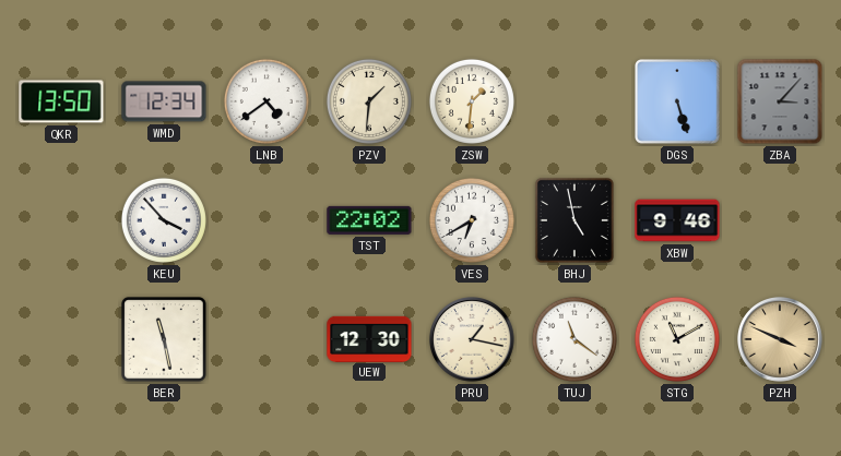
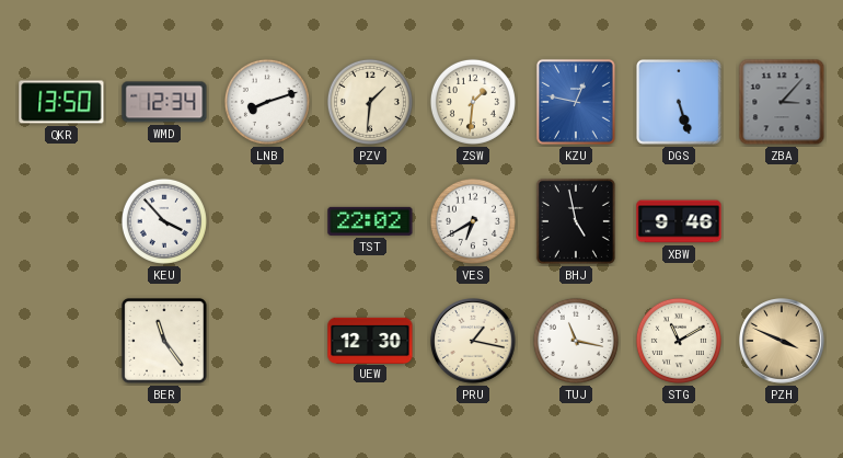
LNB: 4:39 -> 8:12
KZU: none -> 12:47
BER: 11:28 -> 11:24
TUJ: 11:21 -> 11:17
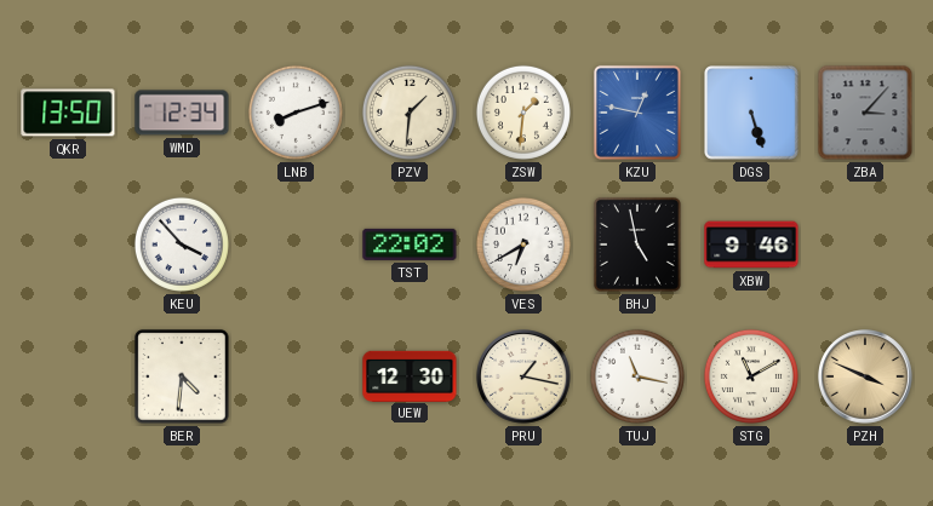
BER: 11:24 -> 4:31
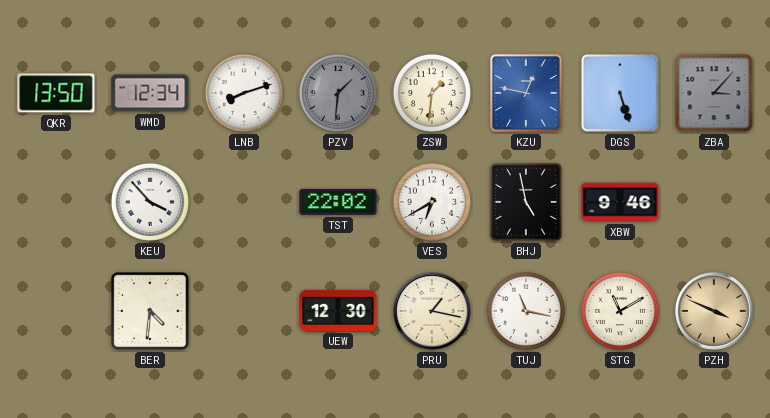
PZV dial: cream -> grey
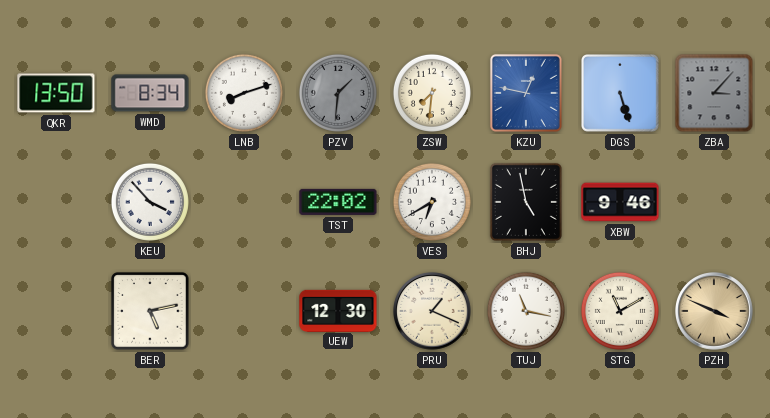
WMD: 12:34 -> 8:34
ZSW: 1:31 -> 7:31
BER: 4:31 -> 5:13
PRU: 1:17 -> 1:19
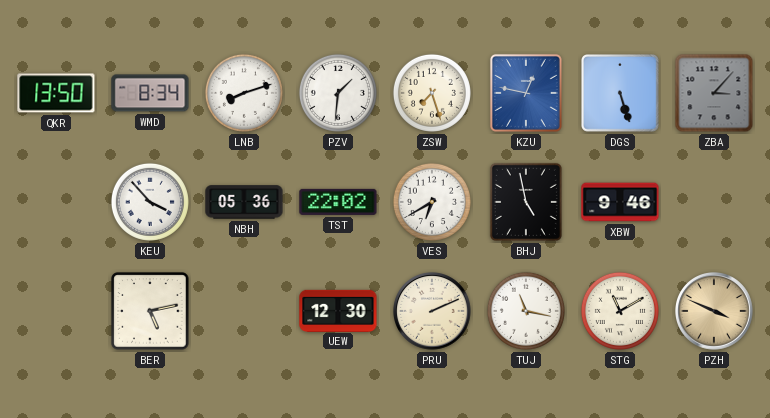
PZV dial: grey -> white
ZSW: 7:31 -> 7:27
NBH: none -> 05:36
PRU: 1:19 -> 2:11
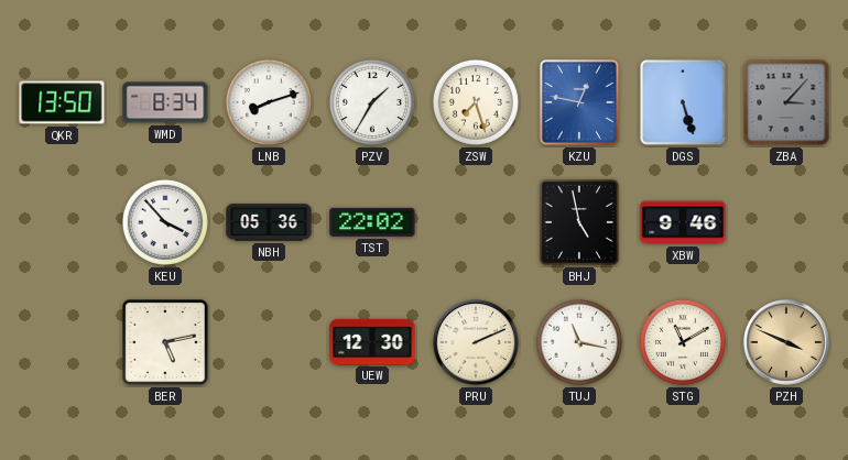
PZV: 1:31 -> 1:35
VES: 6:40 -> none
